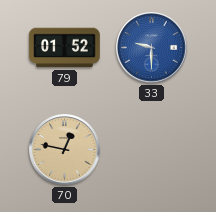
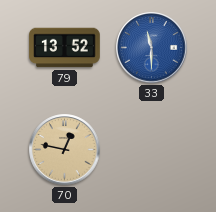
79: 01:52 -> 13:52
33: 9:30 -> 11:30
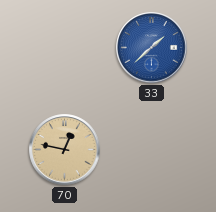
79: 13:52 -> none
33: 11:30 -> 1:38
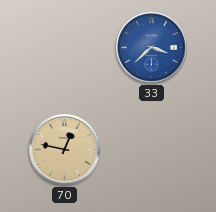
33: 1:38 -> 3:38
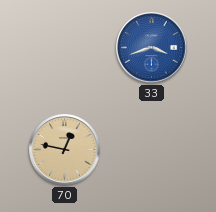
33: 3:38 -> 3:42
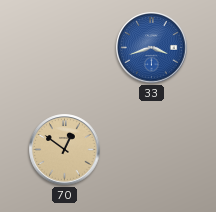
70: 12:47 -> 12:51
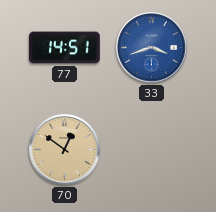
77: none -> 14:51
